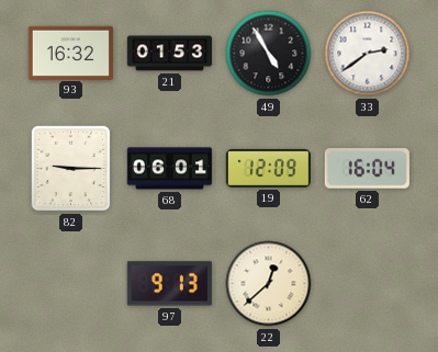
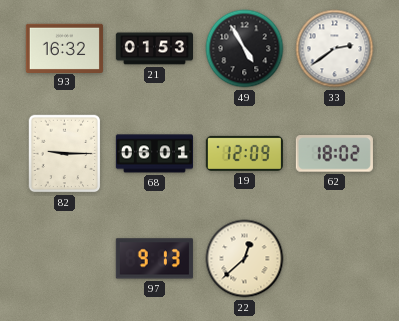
62: 16:04 -> 18:02
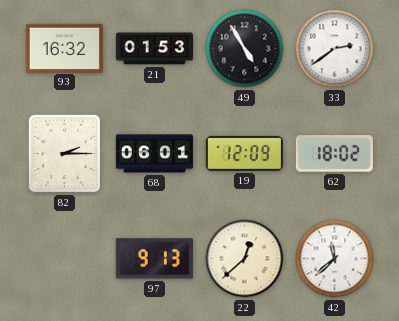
82: 9:15 -> 2:15
42: none -> 11:38
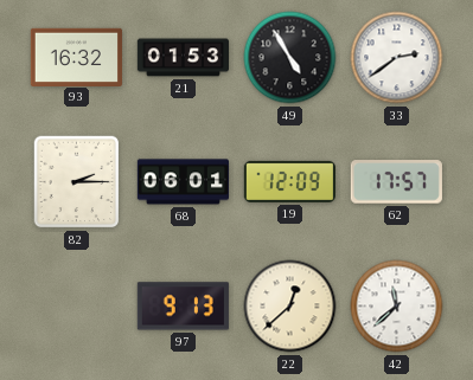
62: 18:02 -> 17:57
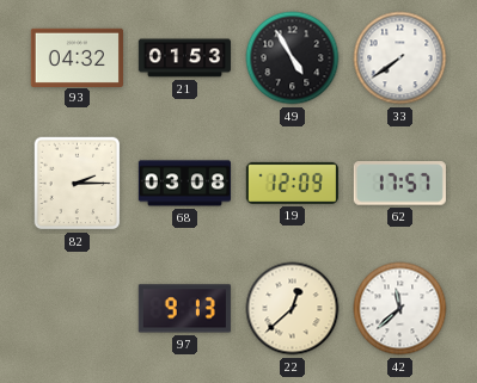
93: 16:32 -> 04:32
33: 2:39 -> 7:39
68: 06:01 -> 03:08
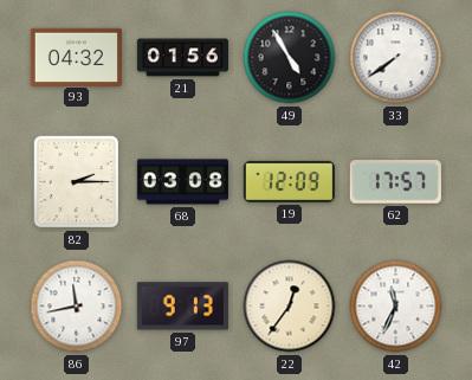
21: 01:53 -> 01:56
86: none -> 11:43
22: 12:38 -> 12:36
42: 11:38 -> 11:34
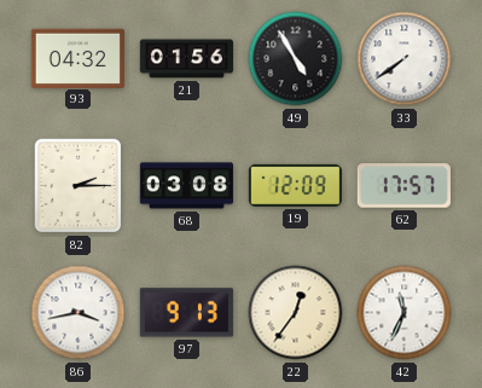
86: 11:43 -> 3:43
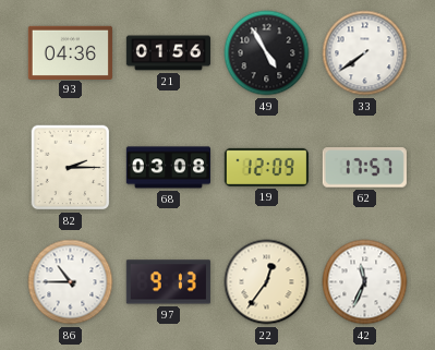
93: 04:32 -> 04:36
86: 3:43 -> 10:45
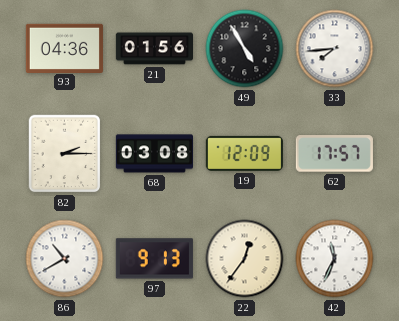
33: 7:39 -> 7:44
86: 10:45 -> 10:40
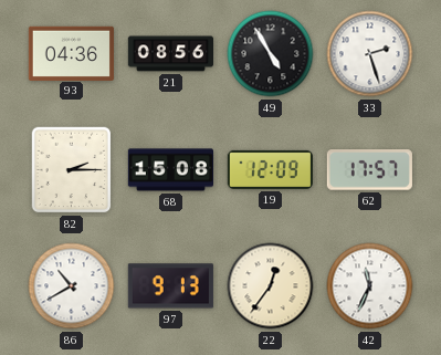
21: 01:56 -> 08:56
33: 7:44 -> 2:27
68: 03:08 -> 15:08
